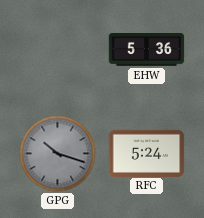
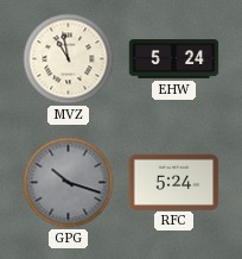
MVZ: none -> 10:58
EHW: 5:36 -> 5:24
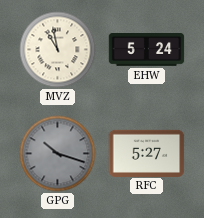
RFC: 5:24 -> 5:27
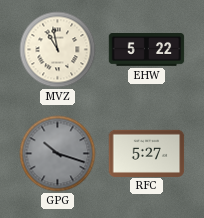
EHW: 5:24 -> 5:22
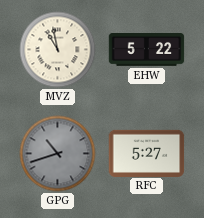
GPG: 10:18 -> 10:42
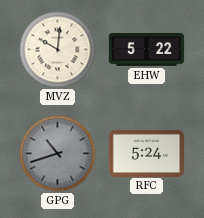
MVZ: 10:58 -> 10:01
RFC: 5:27 -> 5:24
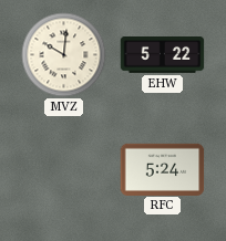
GPG: 10:42 -> none
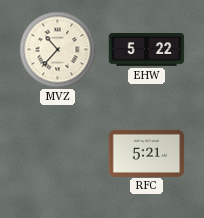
MVZ: 10:01 -> 10:37
RFC: 5:24 -> 5:21
